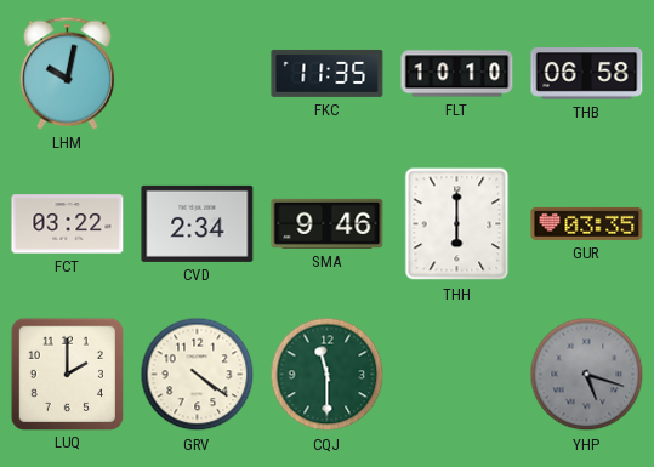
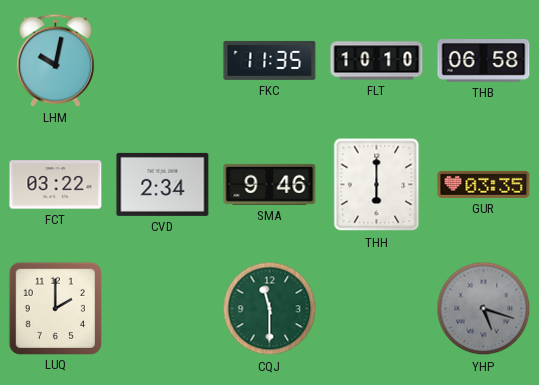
GRV: 4:21 -> none
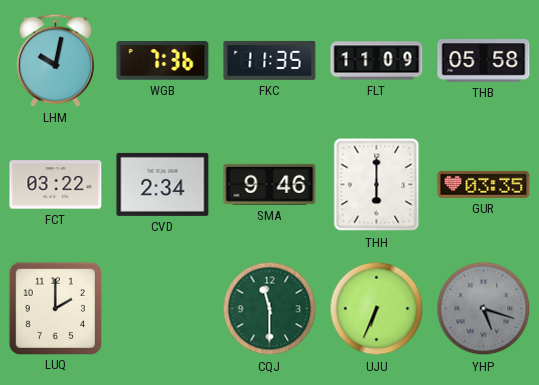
WGB: none -> 7:36
FLT: 10:10 -> 11:09
THB: 06:58 -> 05:58
UJU: none -> 6:34
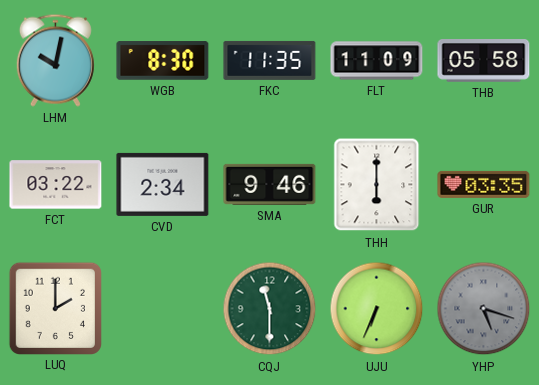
WGB: 7:36 -> 8:30
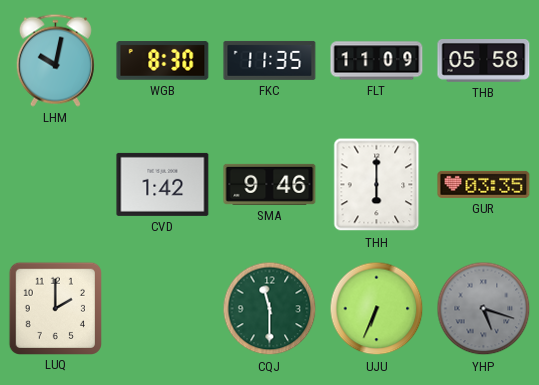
FCT: 03:22 -> none
CVD: 2:34 -> 1:42
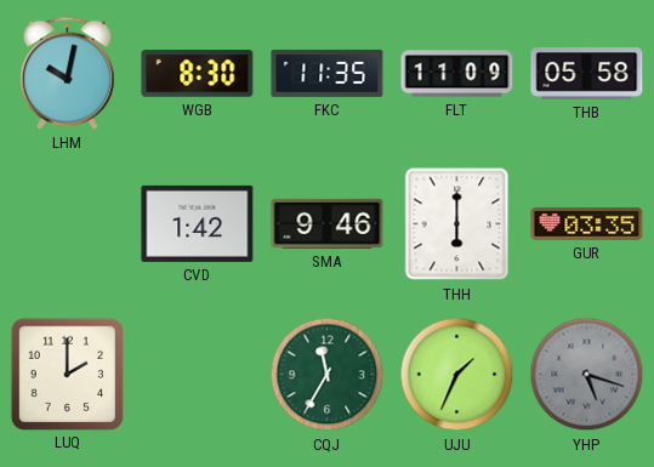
CQJ: 11:30 -> 11:35
UJU: 6:34 -> 1:34
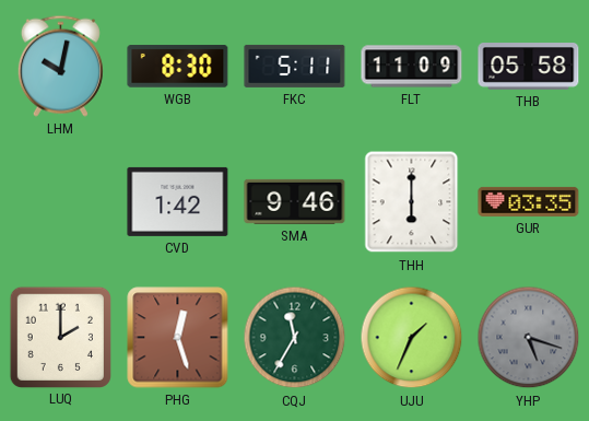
FKC: 11:35 -> 5:11
PHG: none -> 12:27
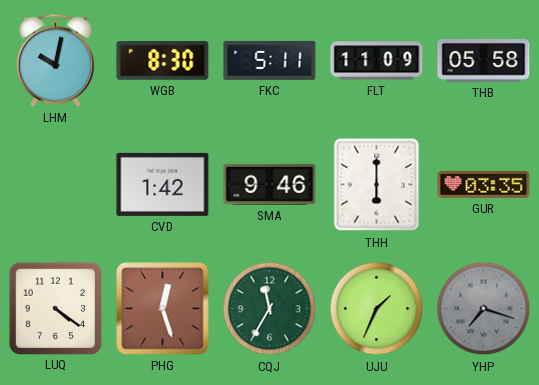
LUQ: 2:00 -> 4:21
YHP: 5:18 -> 7:18
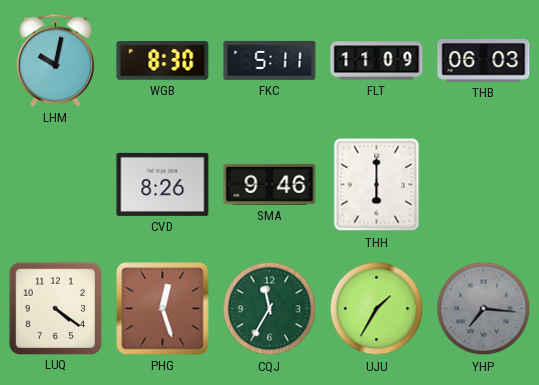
THB: 05:58 -> 06:03
CVD: 1:42 -> 8:26
GUR: 03:35 -> none
UJU: 1:34 -> 1:35
YHP: 7:18 -> 7:16
